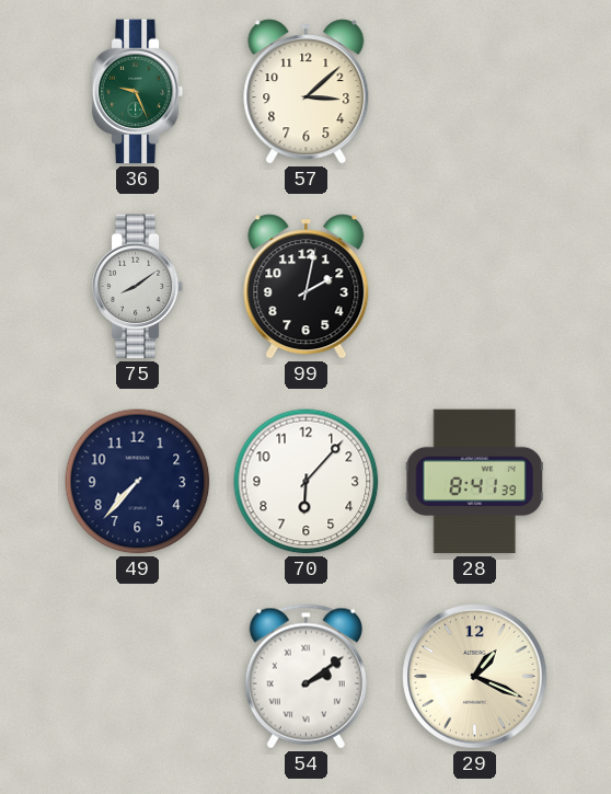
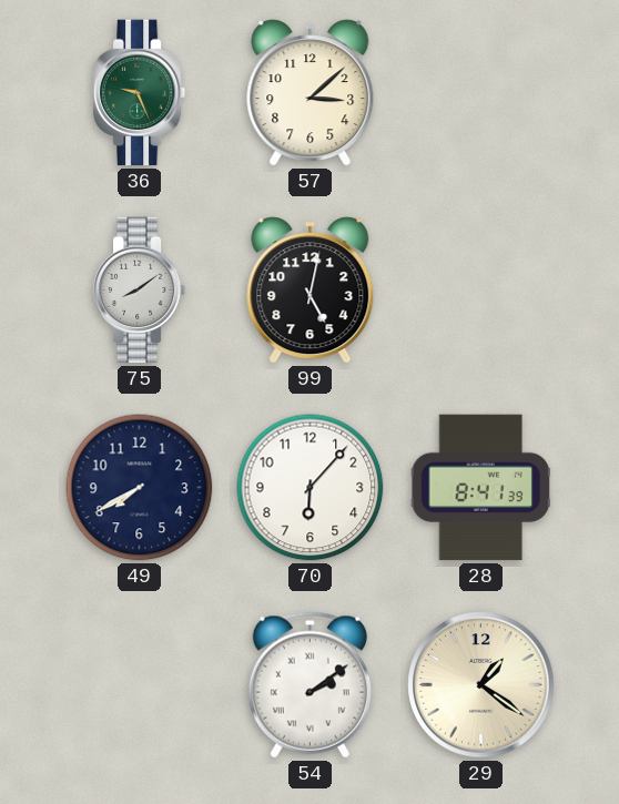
99: 2:02 -> 5:02
49: 7:37 -> 7:40
29: 1:19 -> 1:21
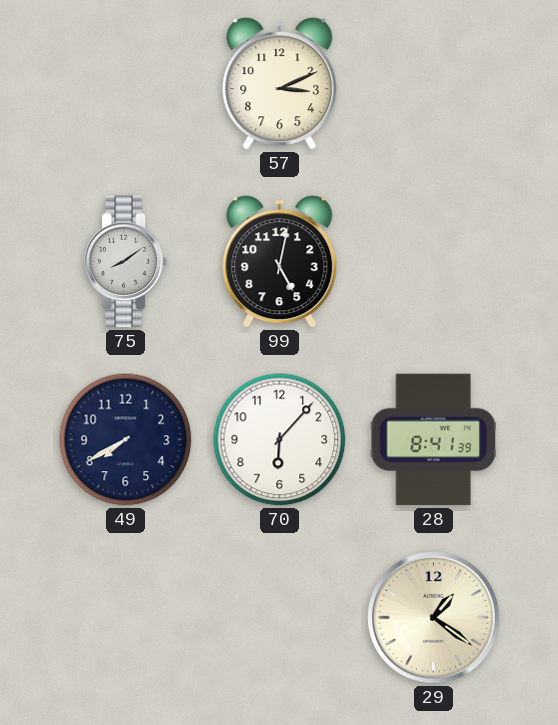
36: 9:26 -> none
57: 3:08 -> 3:11
54: 2:09 -> none
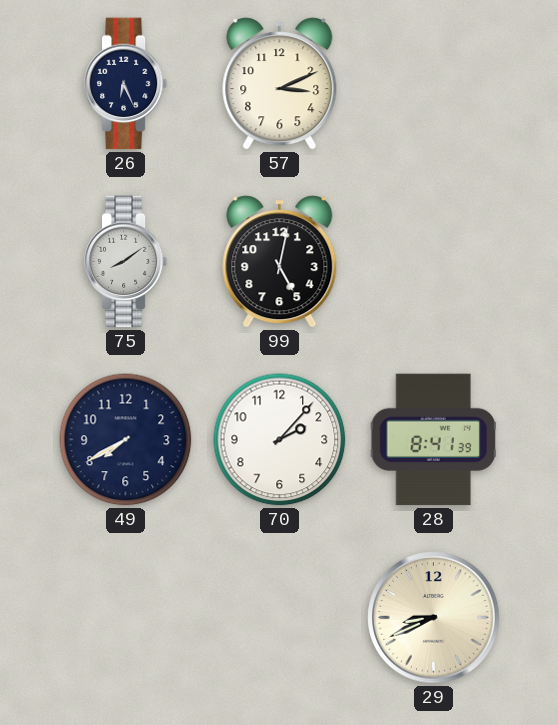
26: none -> 6:26
70: 6:07 -> 2:07
29: 1:21 -> 8:41
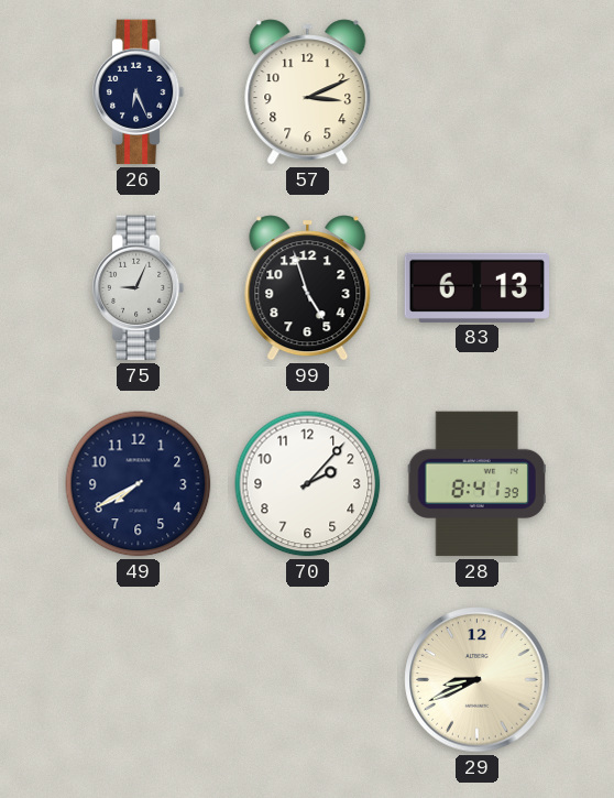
75: 8:09 -> 9:04
99: 5:02 -> 4:57
83: none -> 6:13
